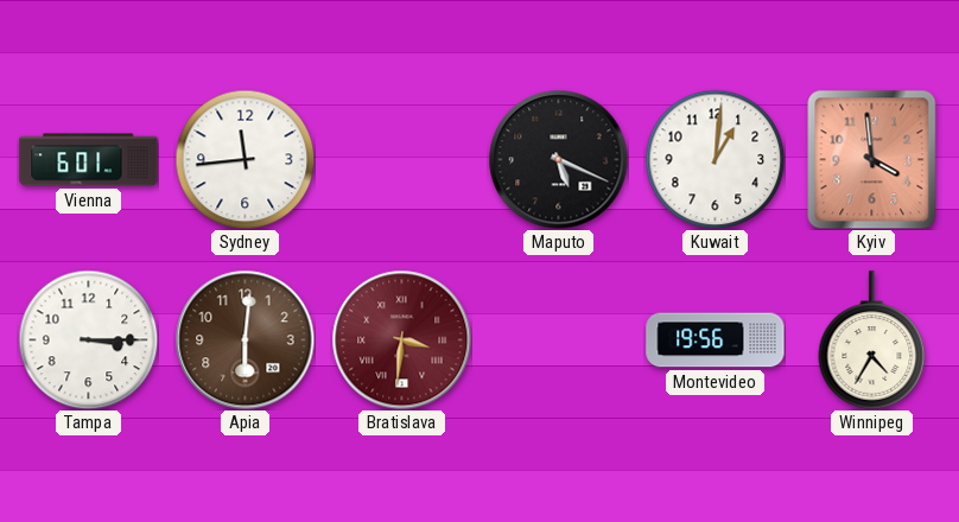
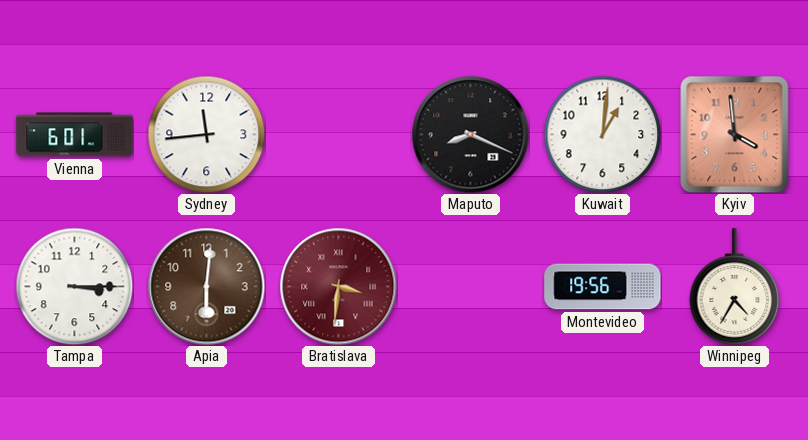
Maputo: 5:19 -> 8:19
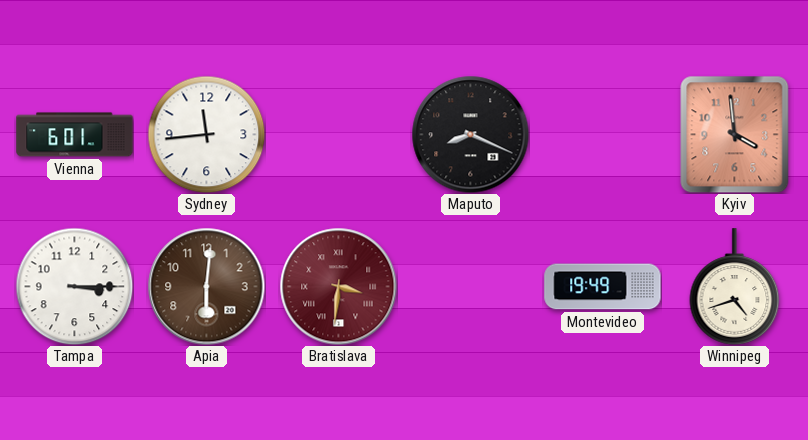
Kuwait: 1:01 -> none
Montevideo: 19:56 -> 19:49
Winnipeg: 4:35 -> 4:42
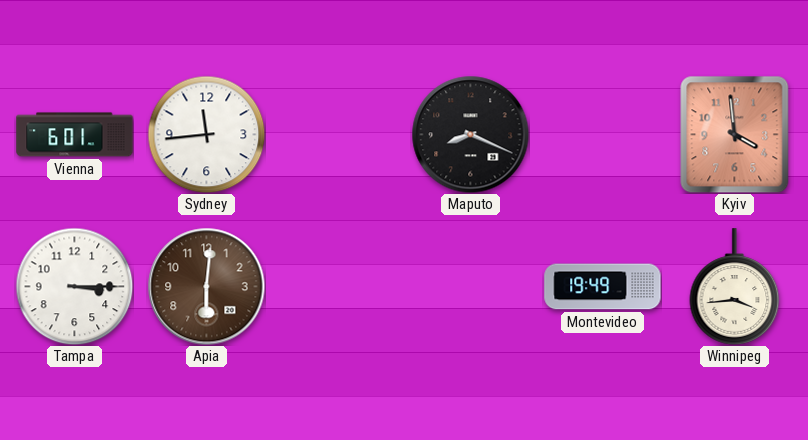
Bratislava: 3:31 -> none
Winnipeg: 4:42 -> 3:44
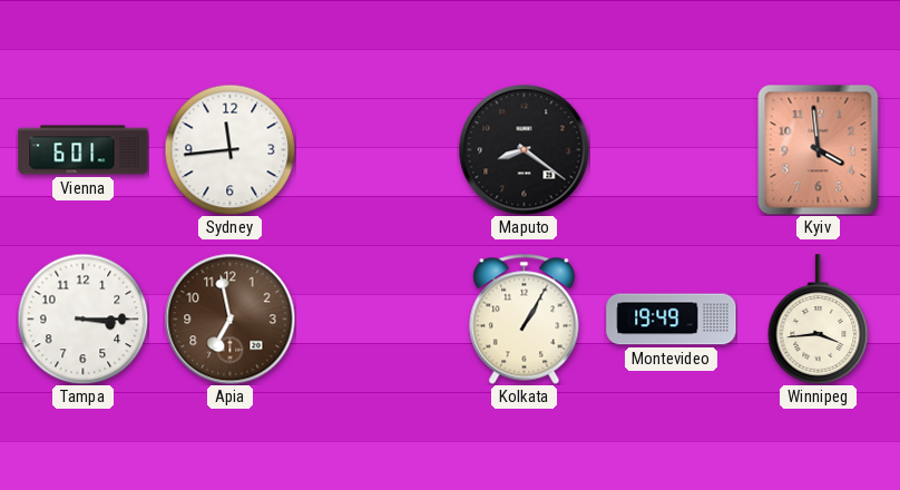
Maputo: 8:19 -> 8:21
Apia: 6:01 -> 6:58
Kolkata: none -> 1:05
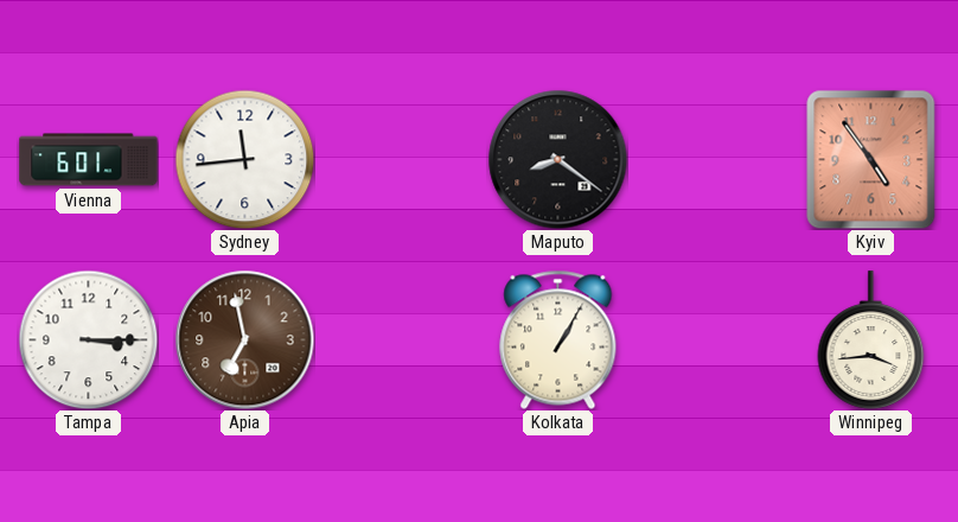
Kyiv: 3:59 -> 4:54
Montevideo: 19:49 -> none
